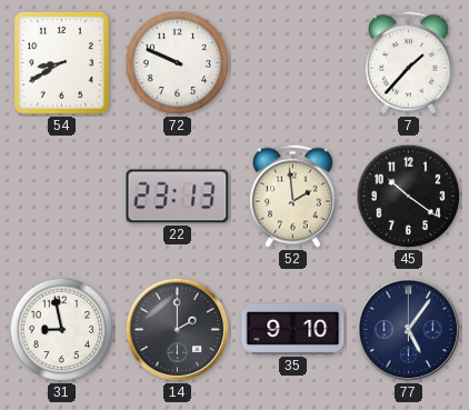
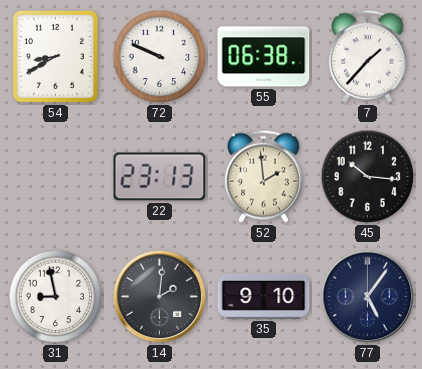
55: none -> 06:38
45: 10:21 -> 10:16
14: 2:00 -> 2:01
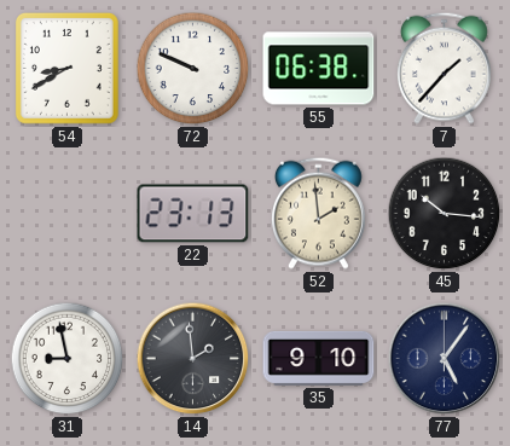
14: 2:01 -> 1:59
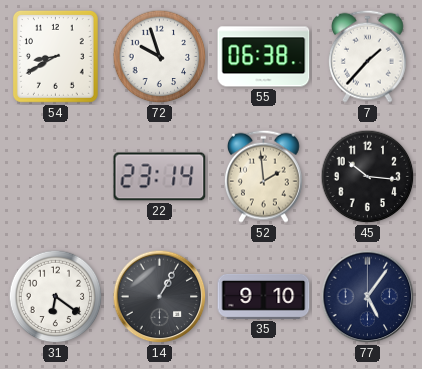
72: 9:49 -> 9:57
22: 23:13 -> 23:14
31: 8:58 -> 6:21
14: 1:59 -> 1:05
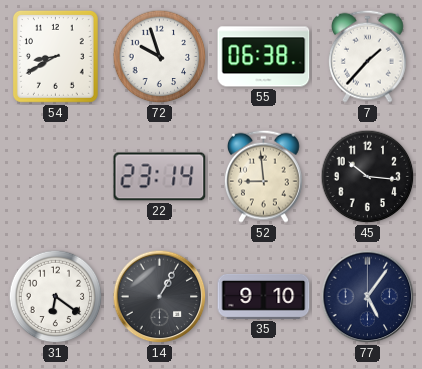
52: 1:59 -> 8:59
